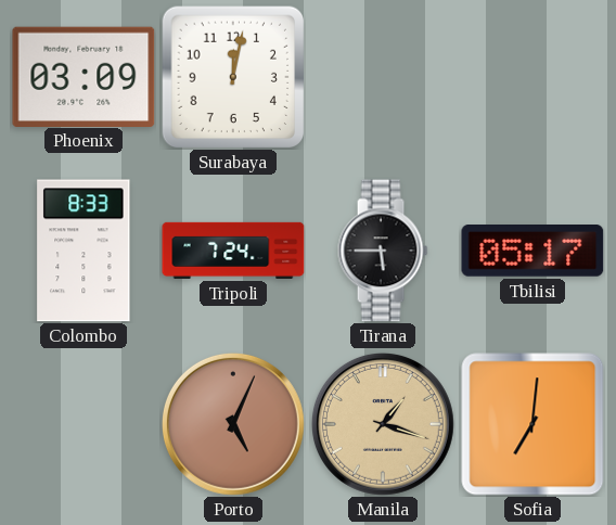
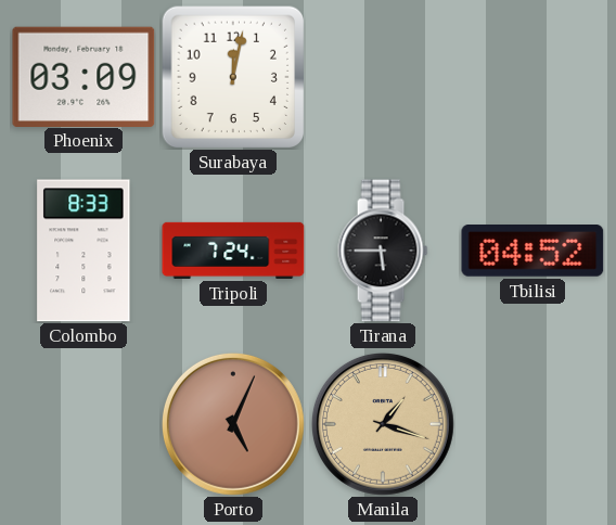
Tbilisi: 05:17 -> 04:52
Sofia: 7:01 -> none
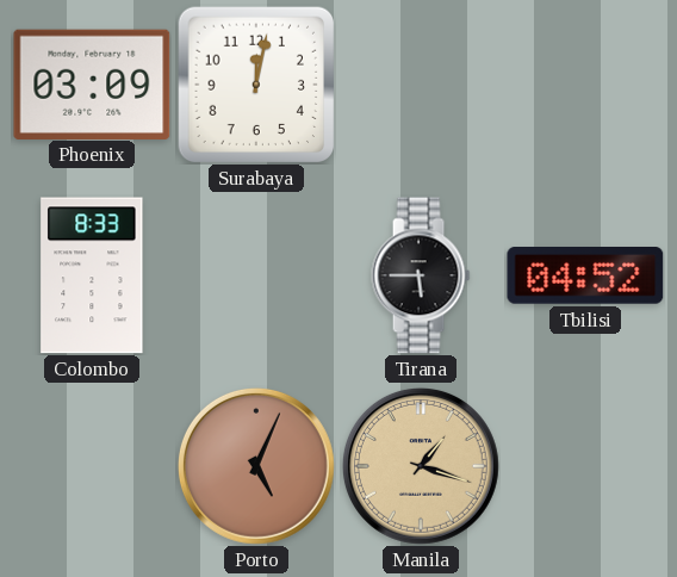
Tripoli: 7:24 -> none
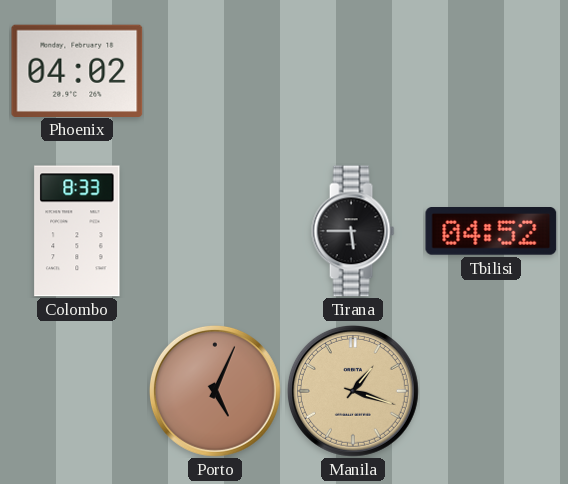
Phoenix: 03:09 -> 04:02
Surabaya: 12:02 -> none
